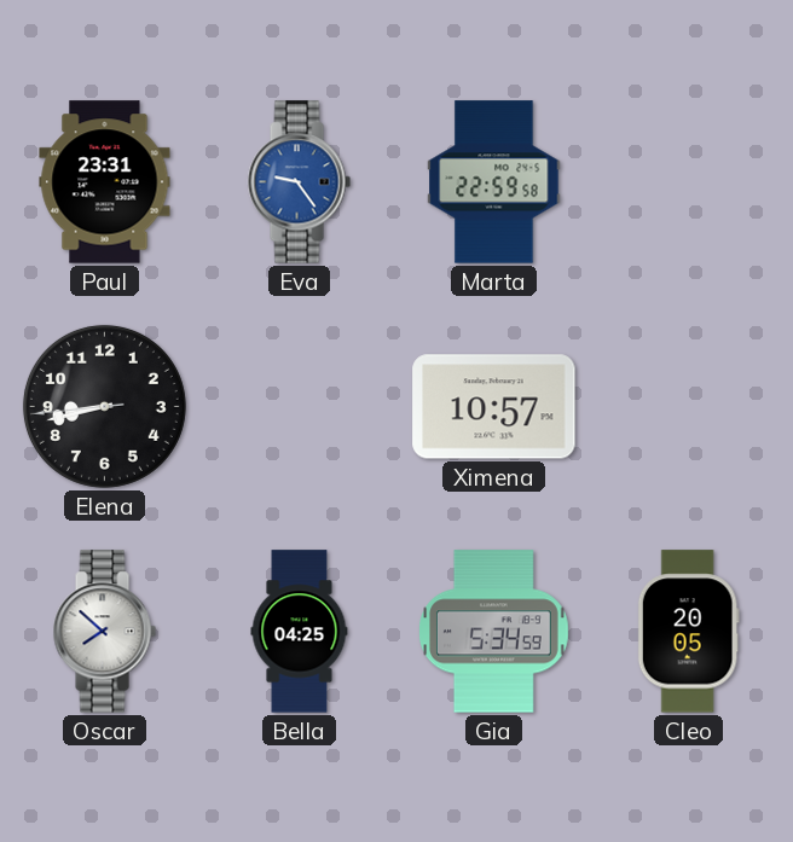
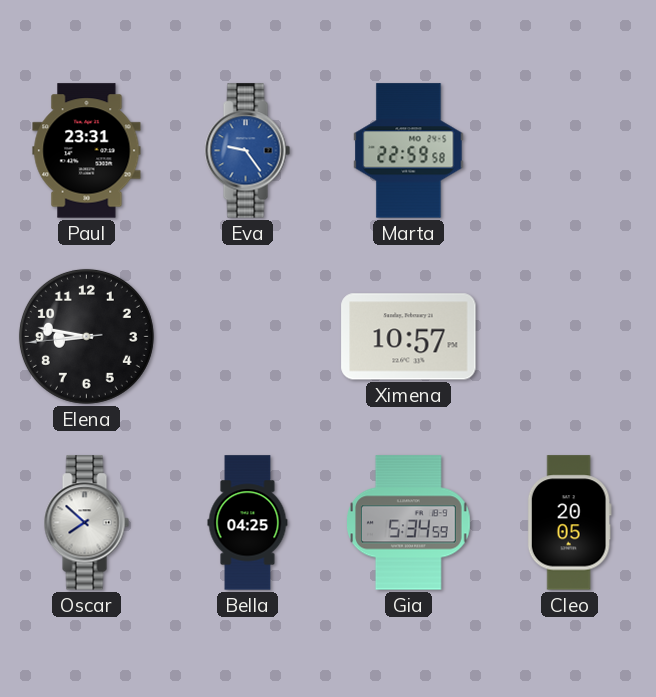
Elena: 8:42 -> 8:46
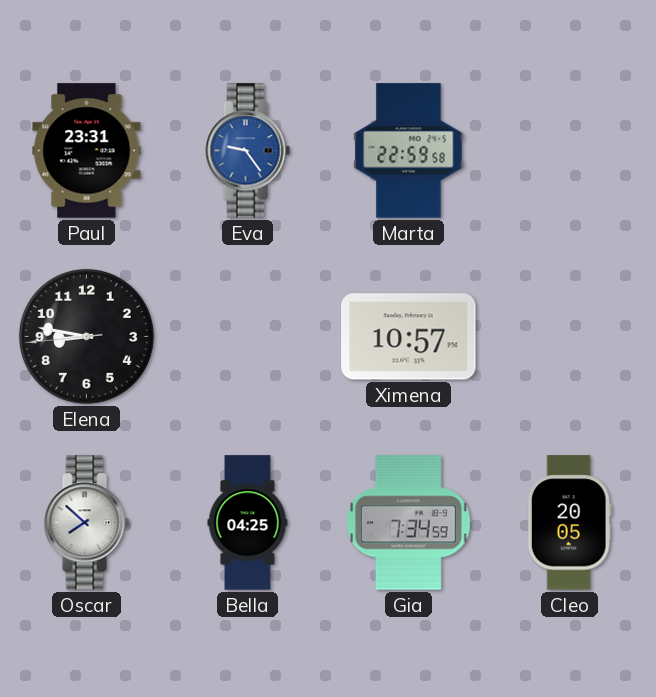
Gia: 5:34 -> 7:34
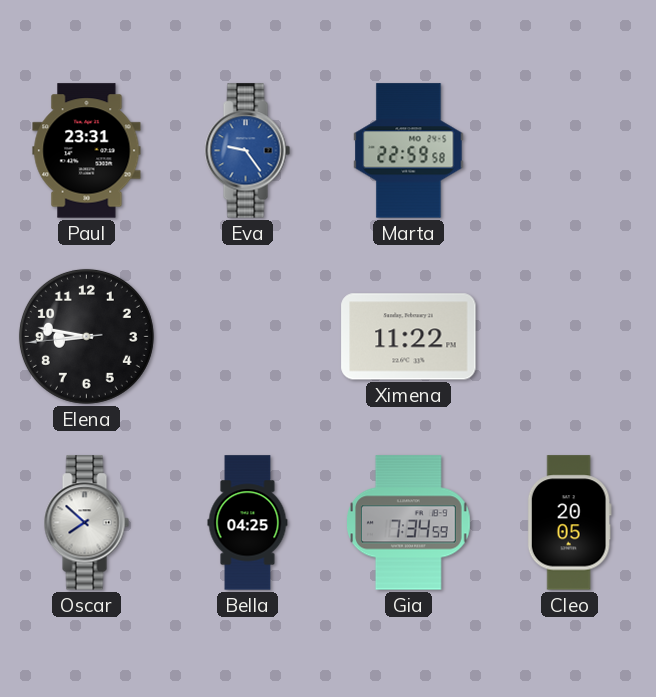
Ximena: 10:57 -> 11:22
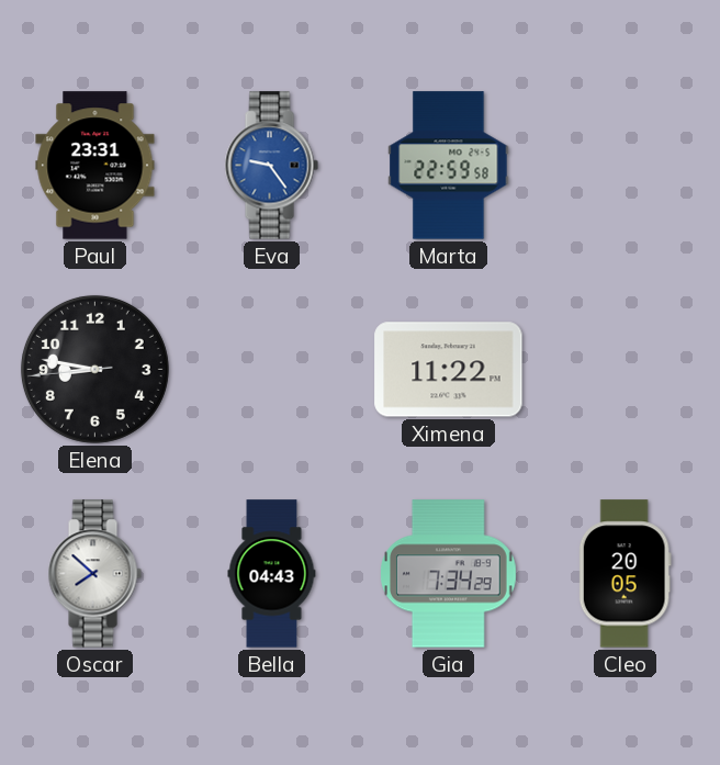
Bella: 04:25 -> 04:43
Gia: 7:34:59 -> 7:34:29
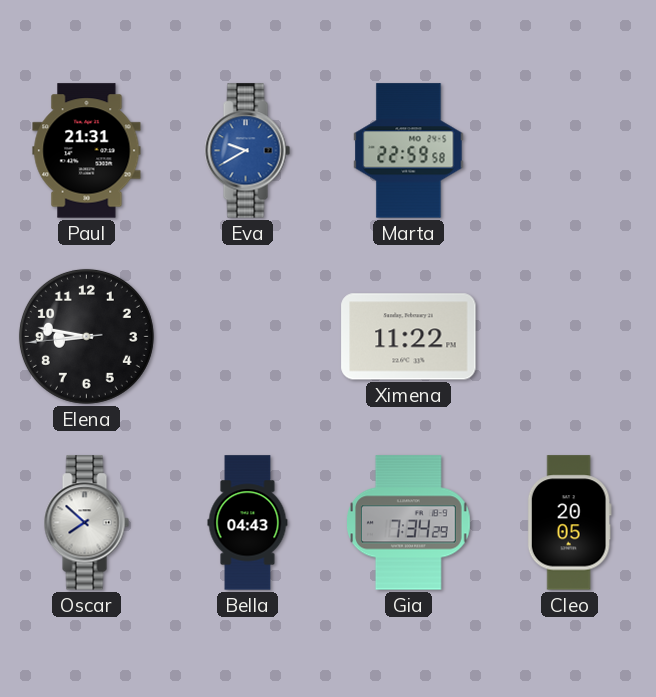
Paul: 23:31 -> 21:31
Eva: 9:24 -> 9:40
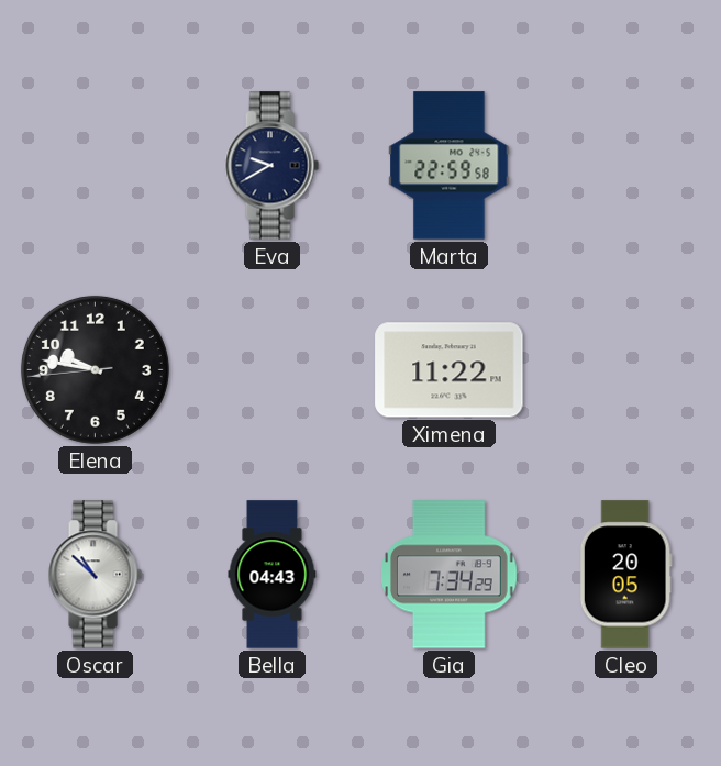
Paul: 21:31 -> none
Eva dial: blue -> navy
Elena: 8:46 -> 9:46
Oscar: 7:52 -> 10:52
